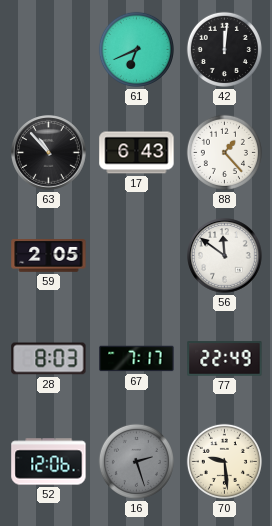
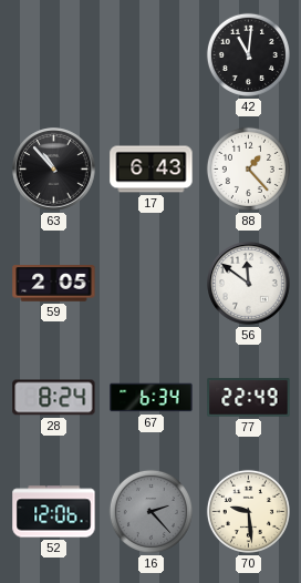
61: 6:41 -> none
42: 12:01 -> 11:01
28: 8:03 -> 8:24
67: 7:17 -> 6:34
16: 2:27 -> 2:23
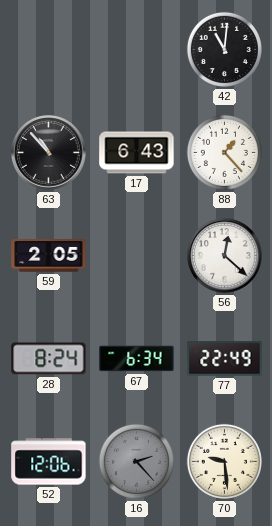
56: 11:51 -> 12:22
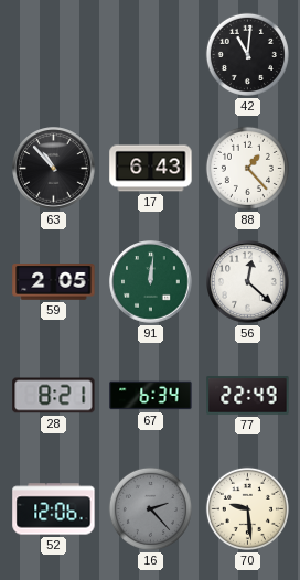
91: none -> 12:01
28: 8:24 -> 8:21
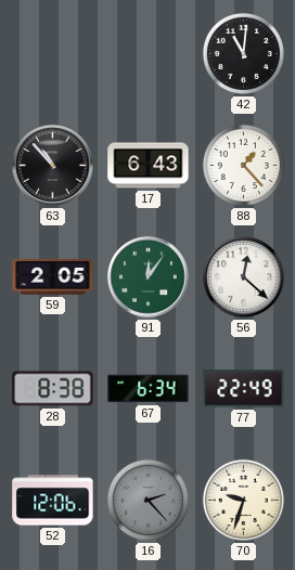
91: 12:01 -> 12:06
28: 8:21 -> 8:38
70: 9:29 -> 9:33
